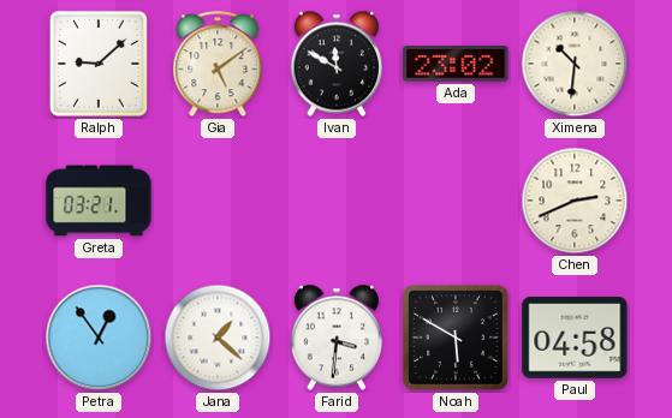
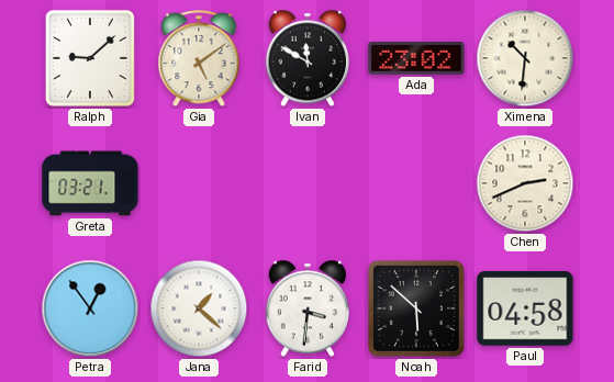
Noah: 5:50 -> 5:52
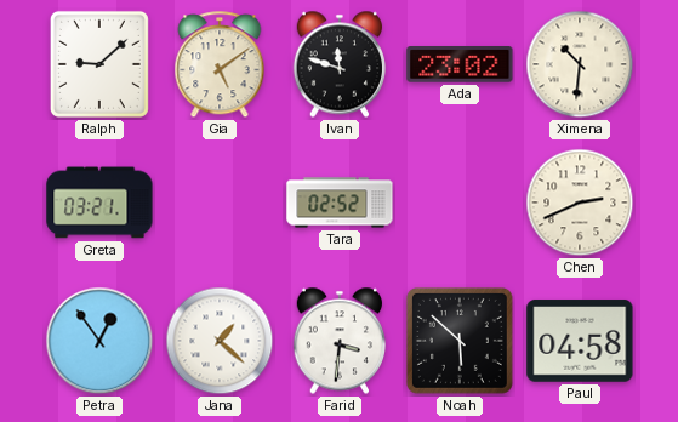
Ivan: 11:50 -> 11:48
Tara: none -> 02:52
